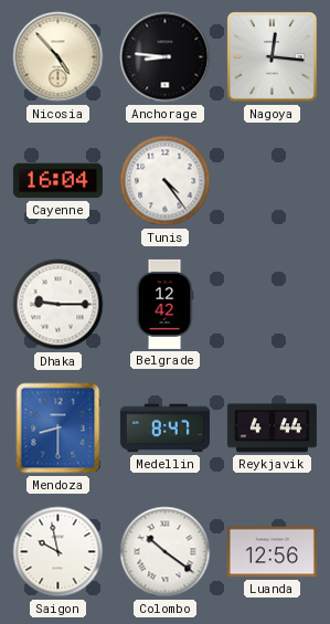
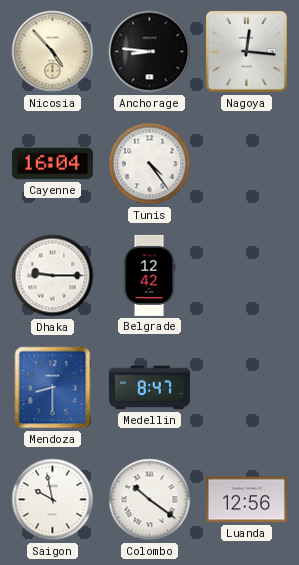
Reykjavik: 4:44 -> none
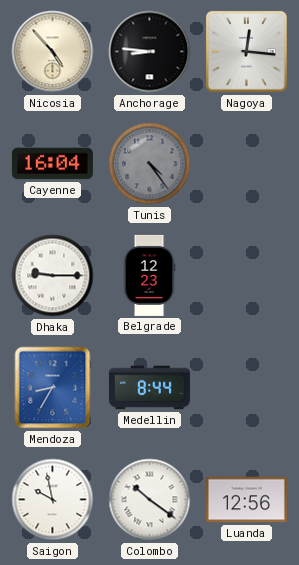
Tunis dial: white -> grey
Belgrade: 12:42 -> 12:23
Mendoza: 8:30 -> 8:35
Medellin: 8:47 -> 8:44
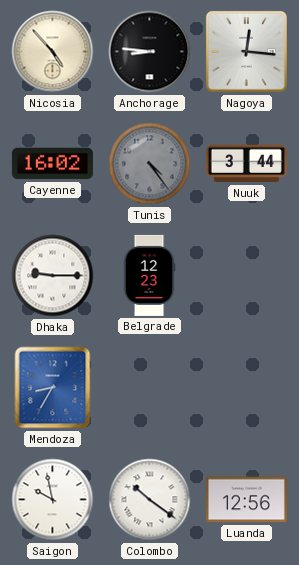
Cayenne: 16:04 -> 16:02
Nuuk: none -> 3:44
Medellin: 8:44 -> none
